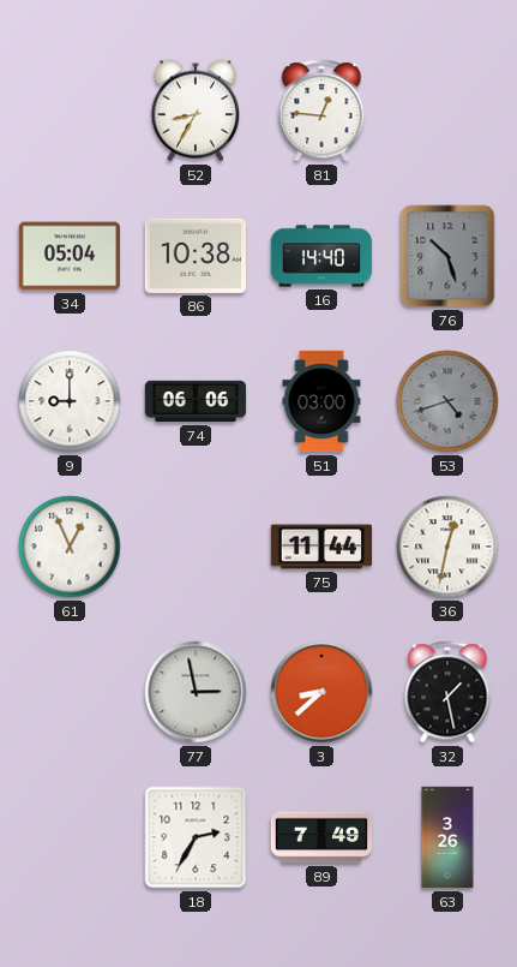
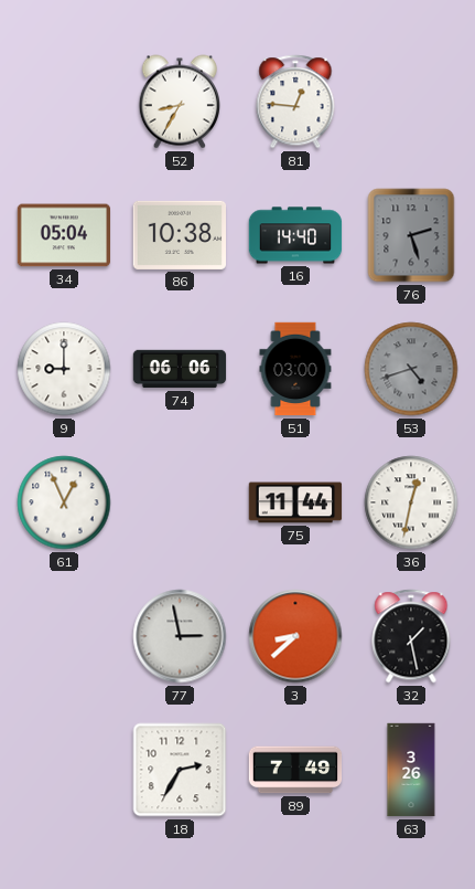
76: 10:27 -> 2:27
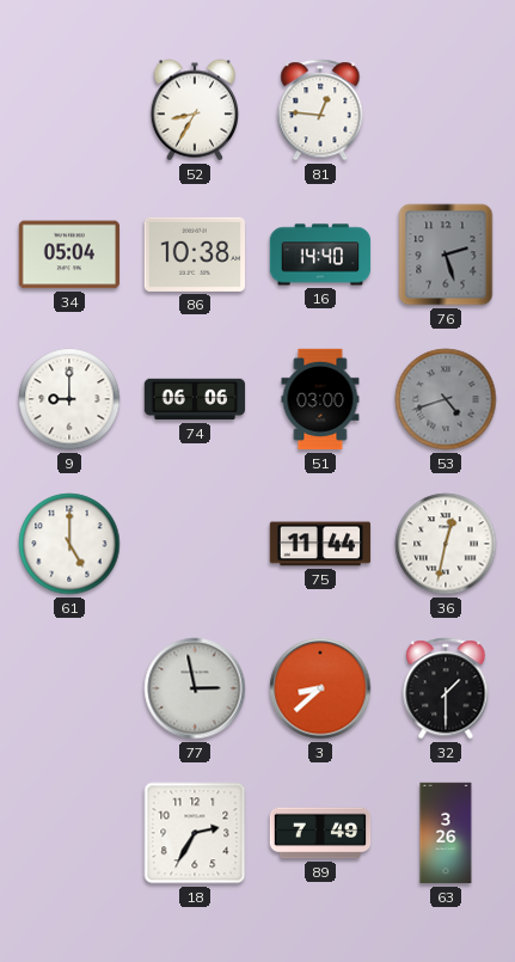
61: 12:56 -> 5:00
32: 1:28 -> 1:30
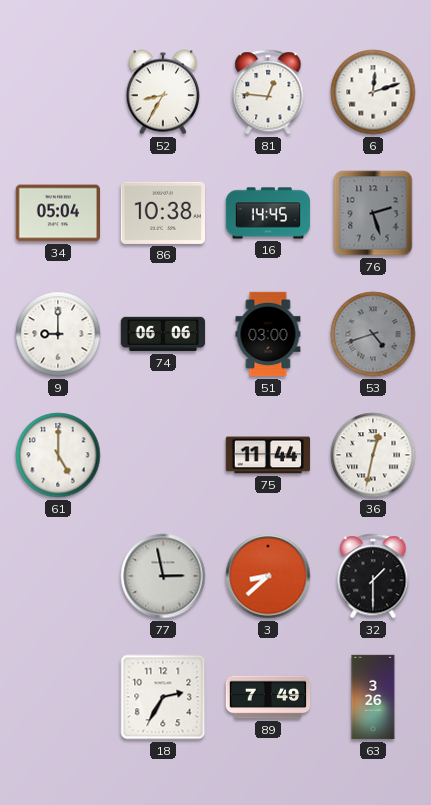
6: none -> 12:12
16: 14:40 -> 14:45
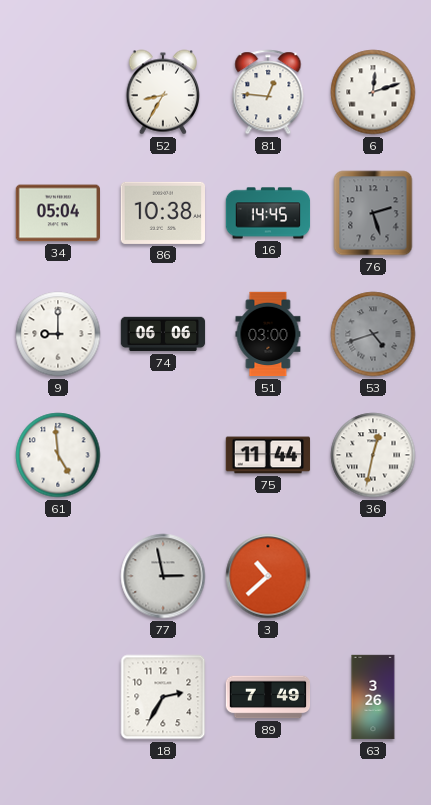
61: 5:00 -> 4:59
3: 8:38 -> 10:38
32: 1:30 -> none
